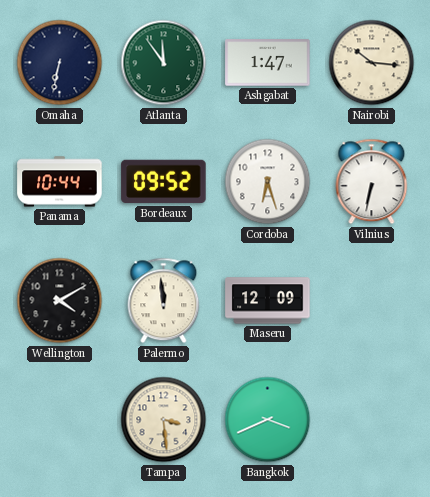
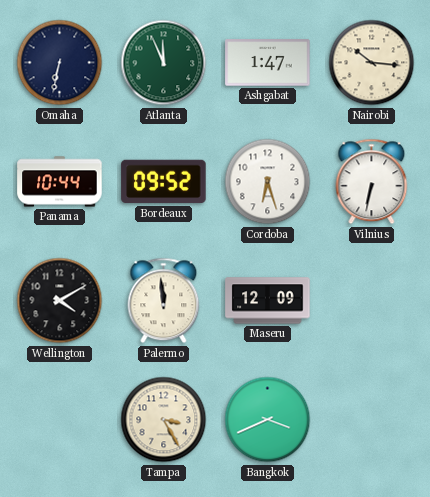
Atlanta: 11:54 -> 11:56
Tampa: 3:29 -> 3:25
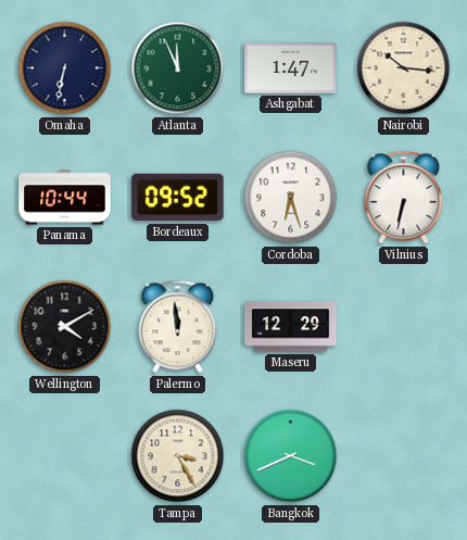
Maseru: 12:09 -> 12:29
